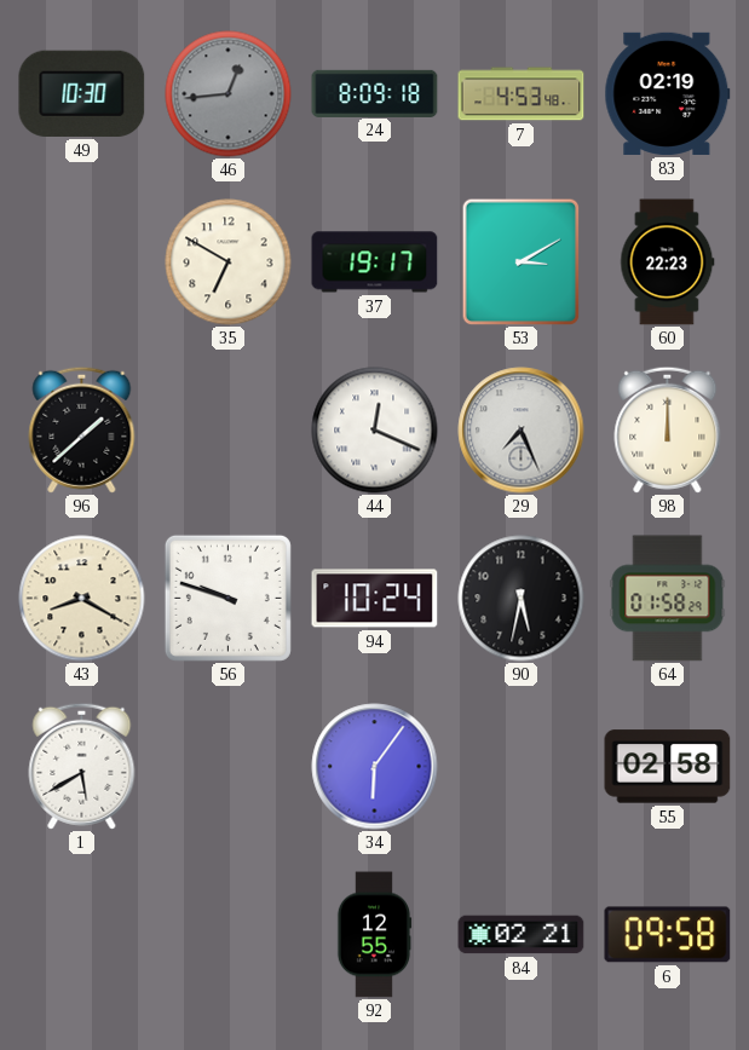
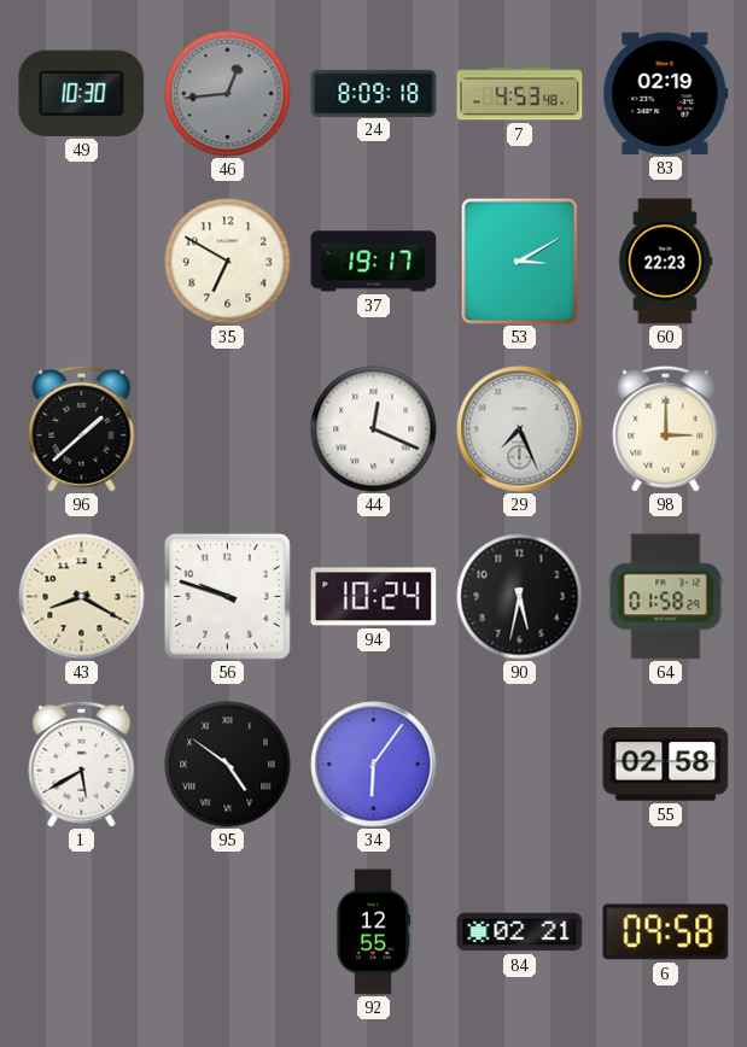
98: 12:00 -> 3:00
95: none -> 4:51
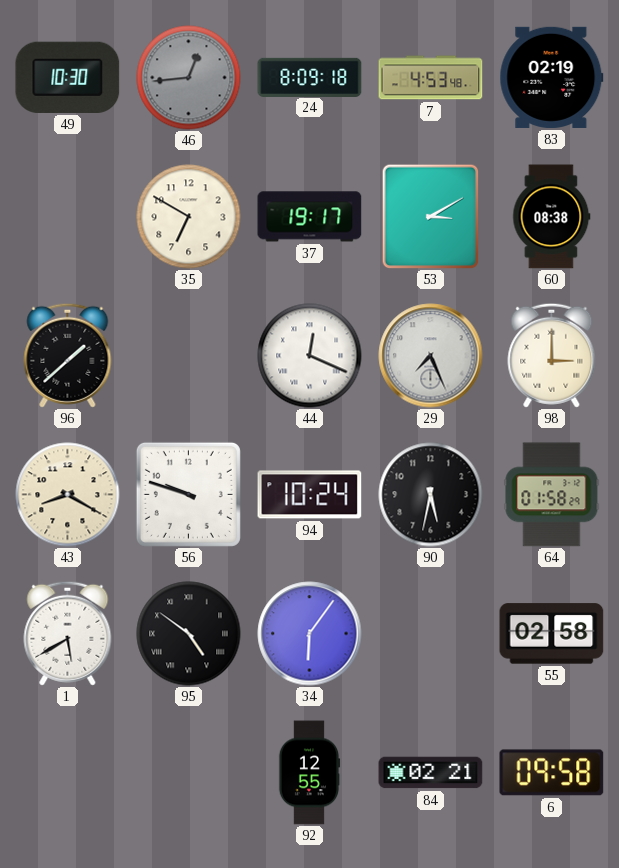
60: 22:23 -> 08:38
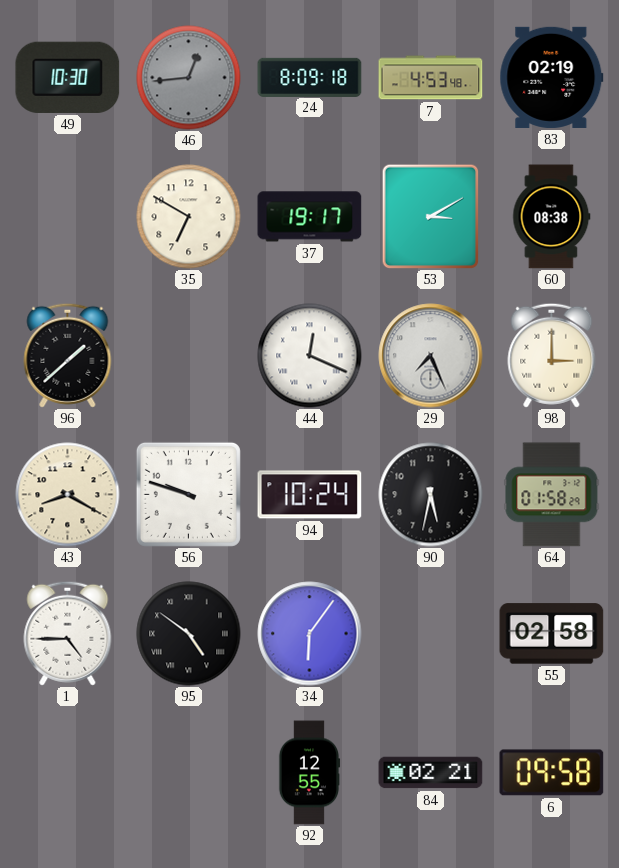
1: 5:40 -> 4:45
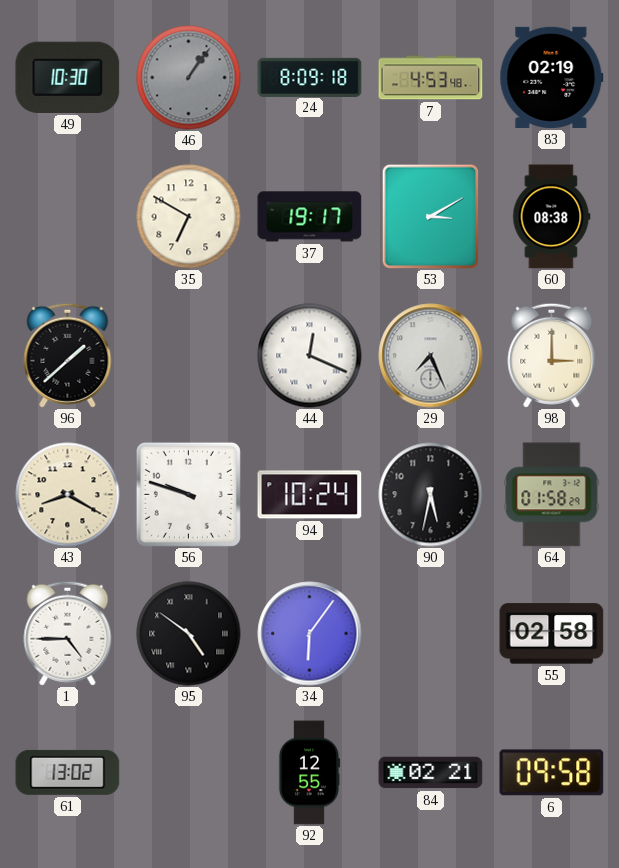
46: 12:44 -> 1:06
61: none -> 13:02
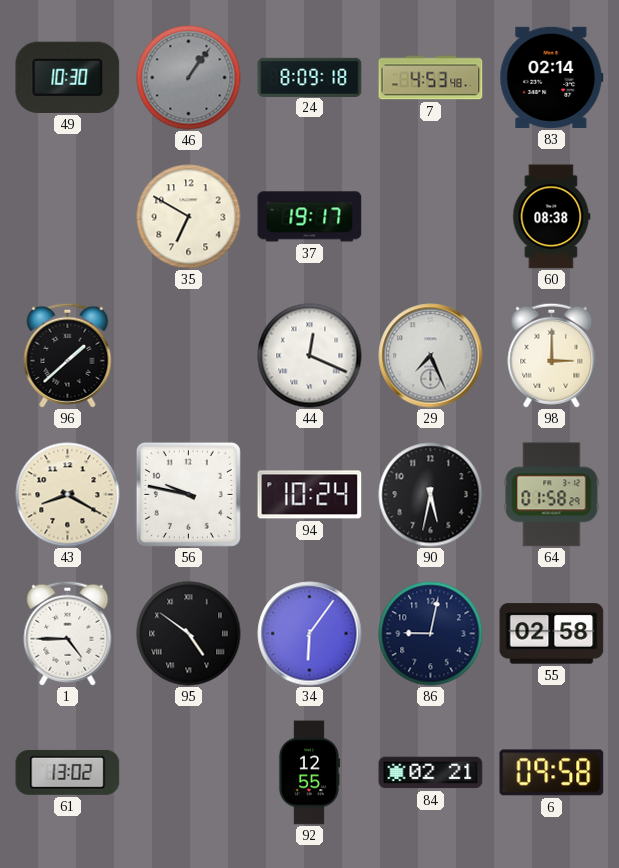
83: 02:19 -> 02:14
53: 3:10 -> none
56: 9:48 -> 9:47
86: none -> 9:02
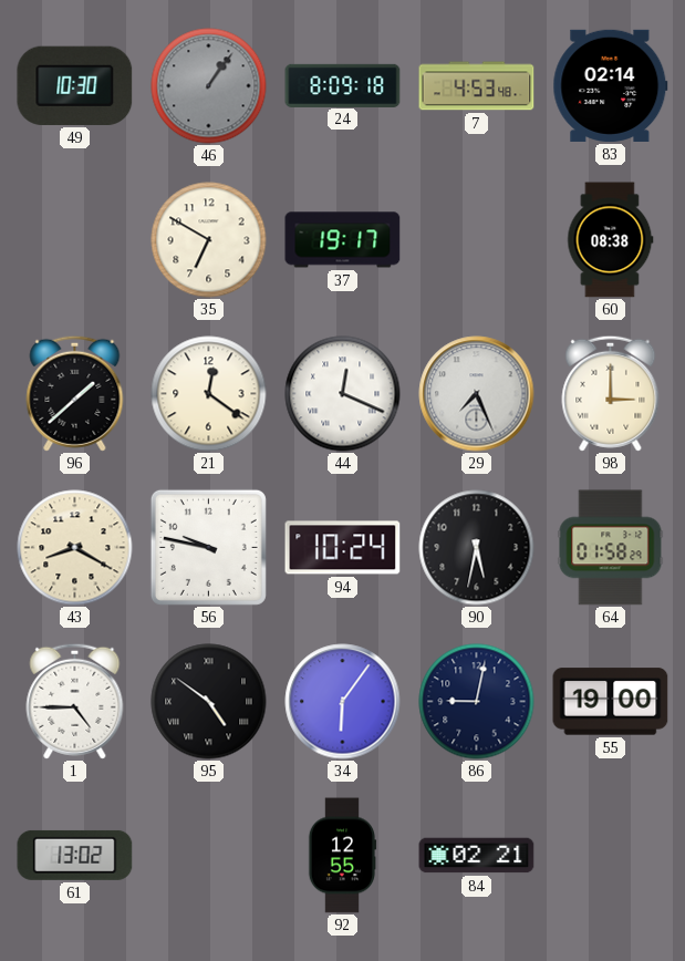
21: none -> 12:21
55: 02:58 -> 19:00
6: 09:58 -> none
